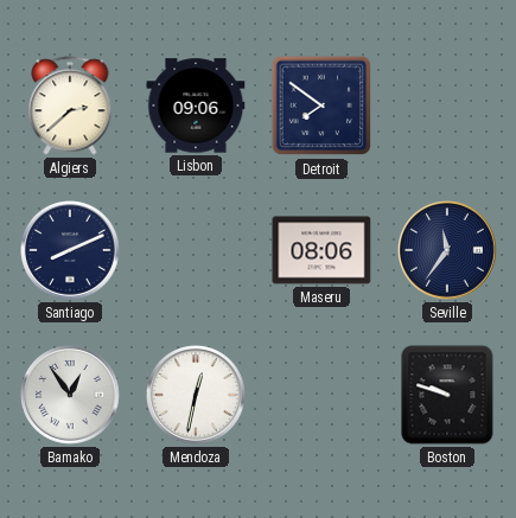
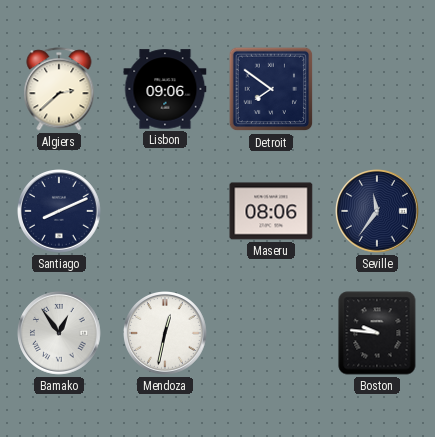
Boston: 9:48 -> 9:46
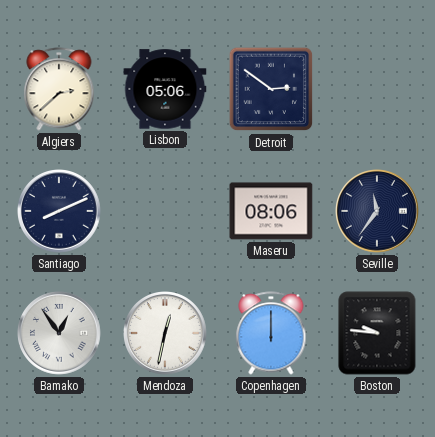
Lisbon: 09:06 -> 05:06
Detroit: 7:51 -> 2:51
Copenhagen: none -> 12:00
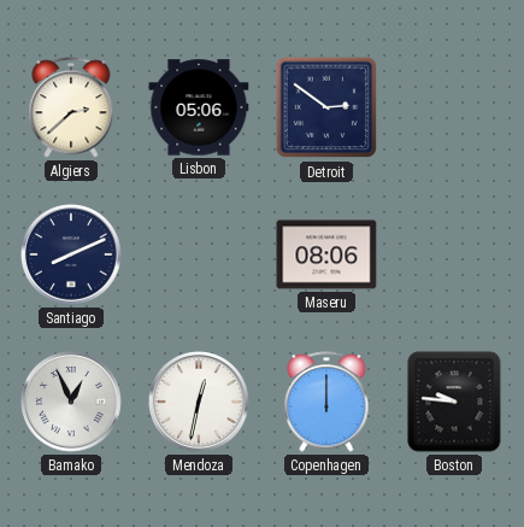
Seville: 11:36 -> none
Bamako: 12:54 -> 12:56
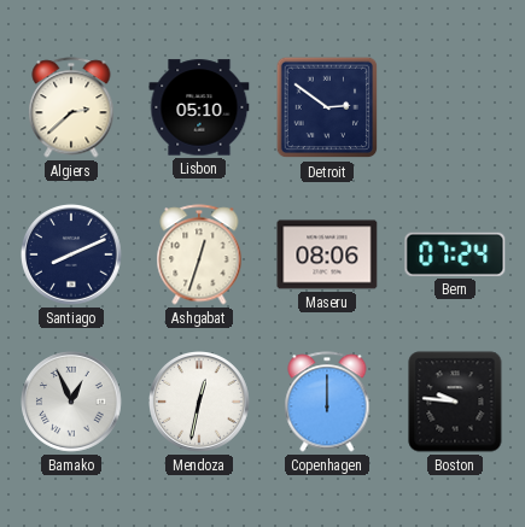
Lisbon: 05:06 -> 05:10
Ashgabat: none -> 12:33
Bern: none -> 07:24
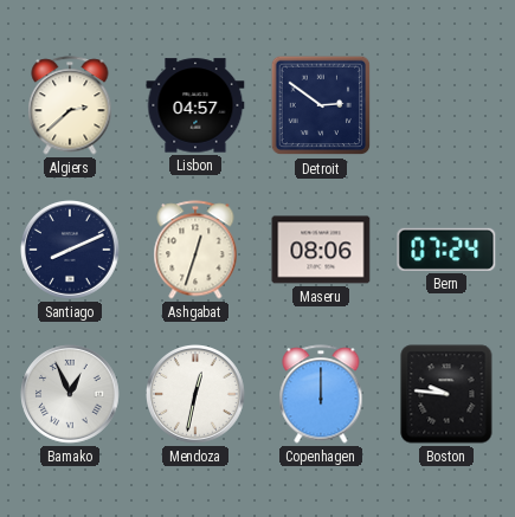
Lisbon: 05:10 -> 04:57
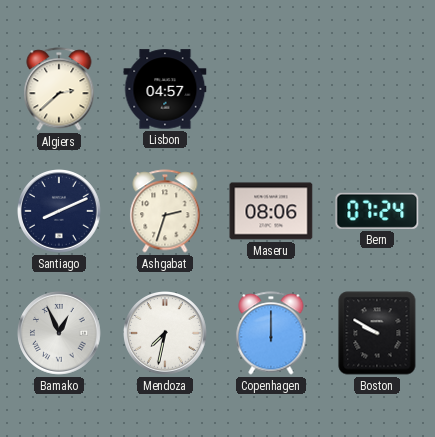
Detroit: 2:51 -> none
Ashgabat: 12:33 -> 2:33
Mendoza: 12:32 -> 7:32
Boston: 9:46 -> 9:50
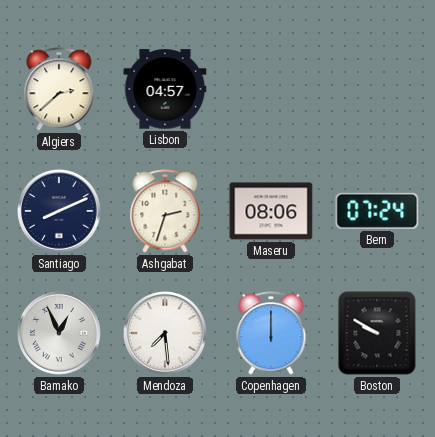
Mendoza: 7:32 -> 7:29
